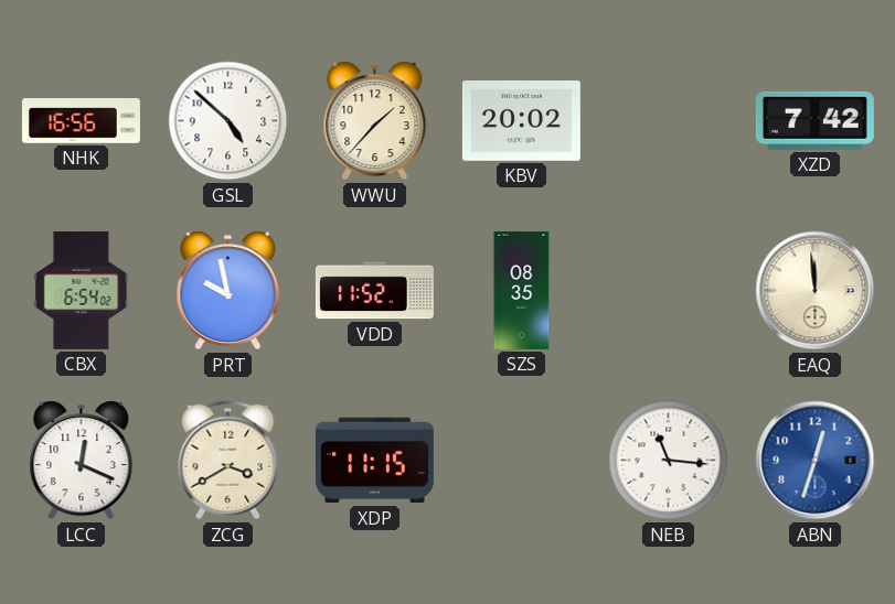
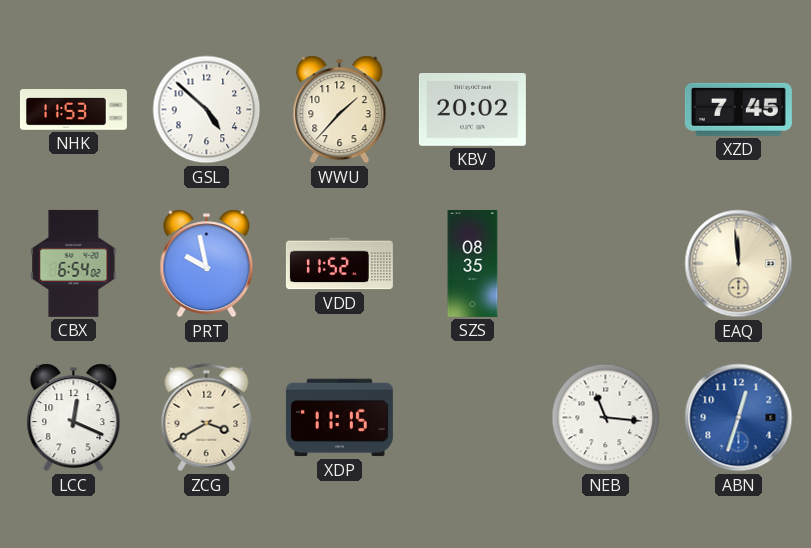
NHK: 16:56 -> 11:53
XZD: 7:42 -> 7:45
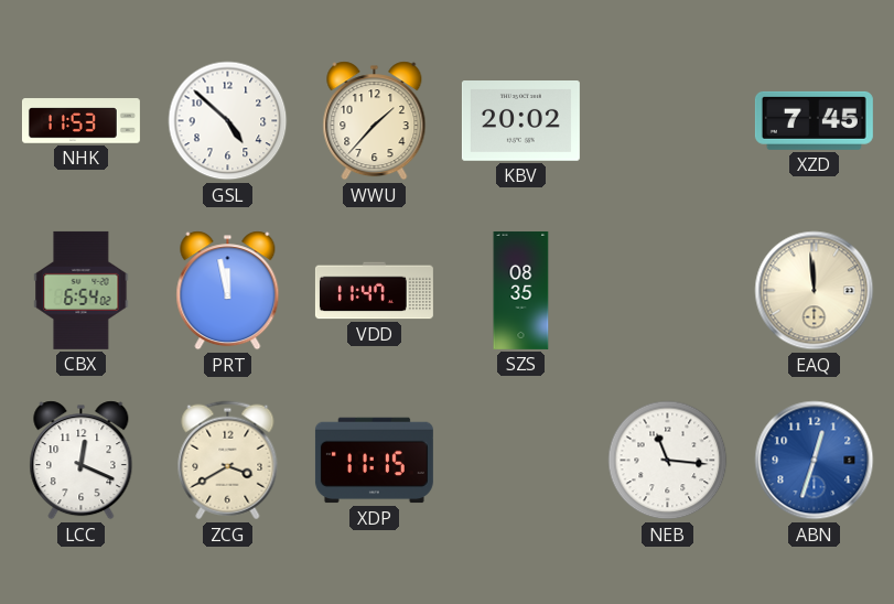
PRT: 9:58 -> 11:58
VDD: 11:52 -> 11:47
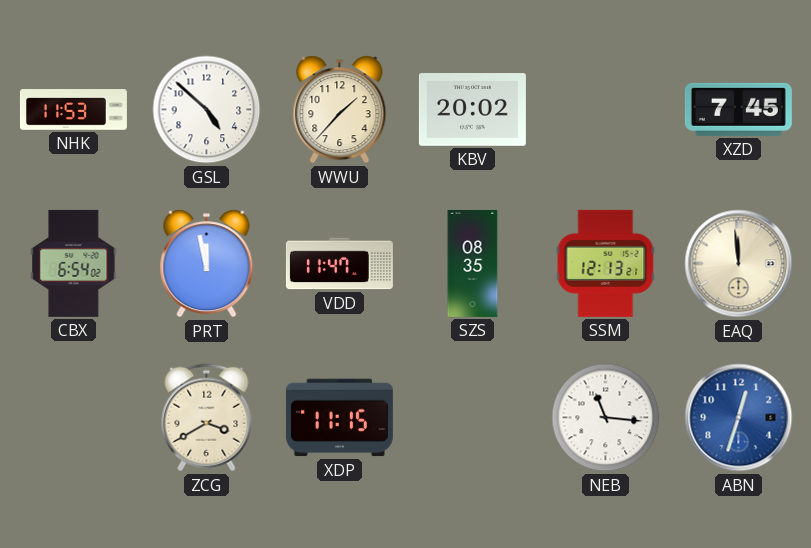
SSM: none -> 12:13
LCC: 12:19 -> none
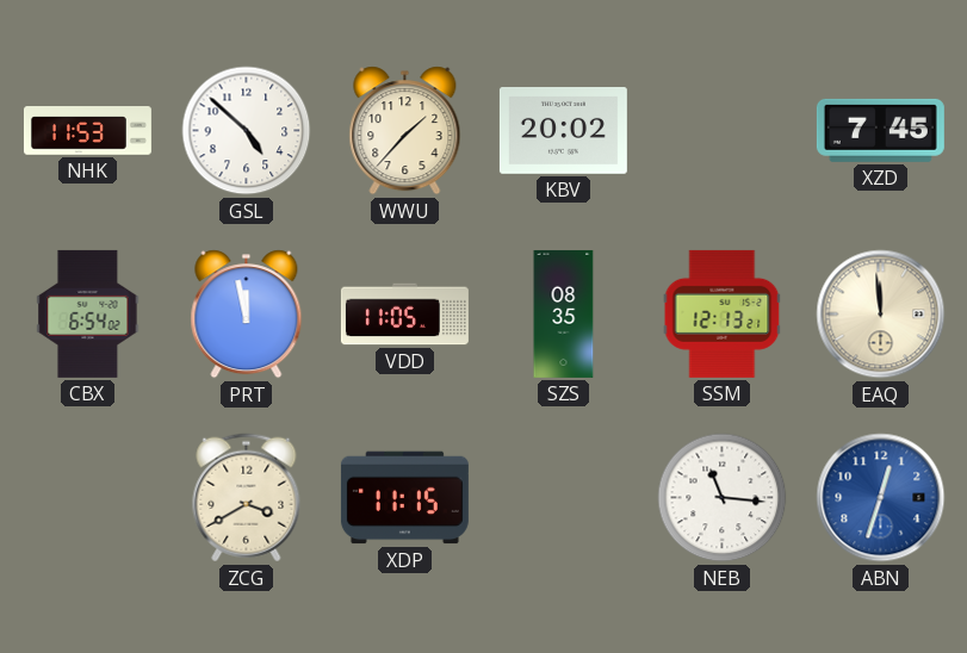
VDD: 11:47 -> 11:05
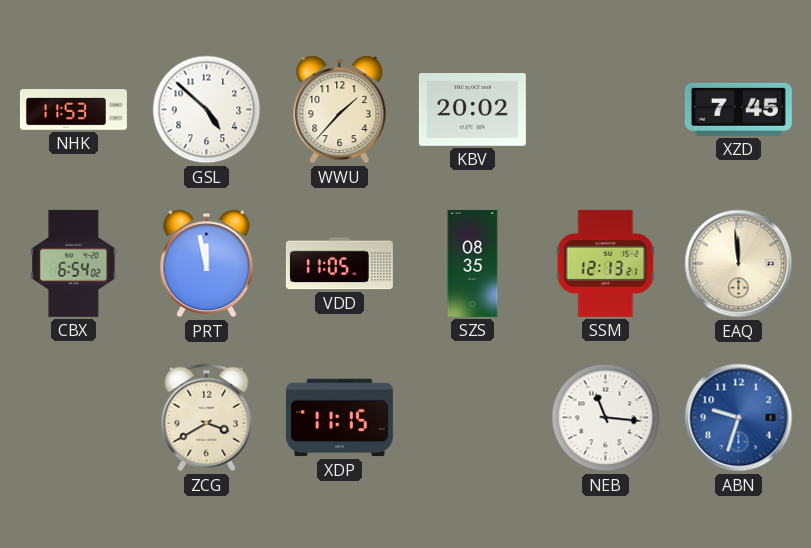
ABN: 12:33 -> 9:33
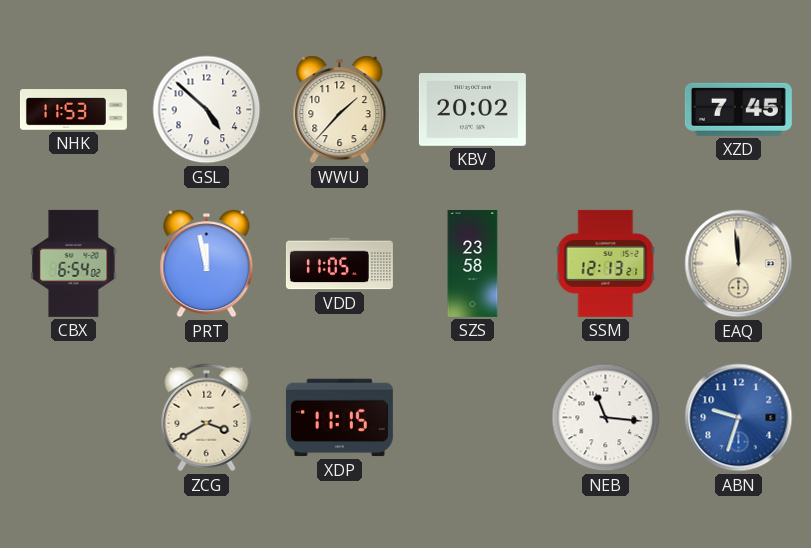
SZS: 08:35 -> 23:58
